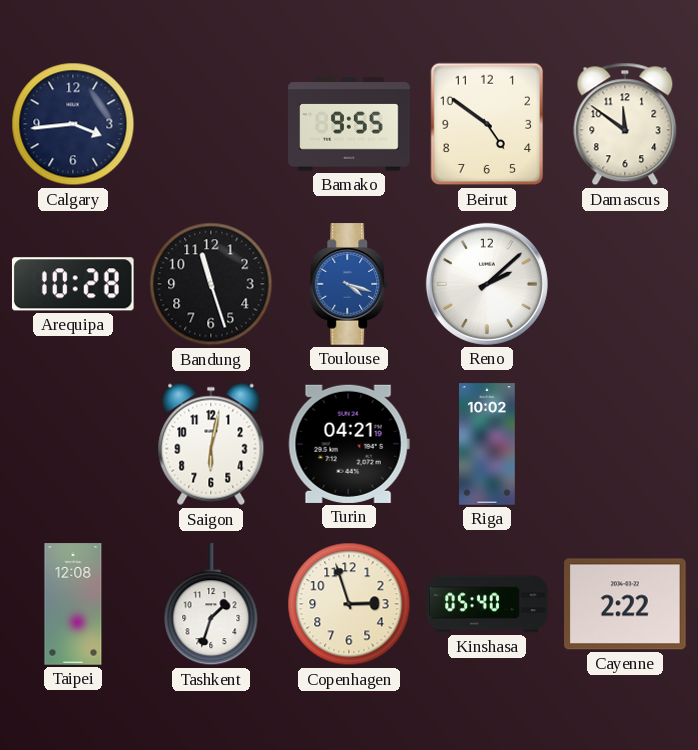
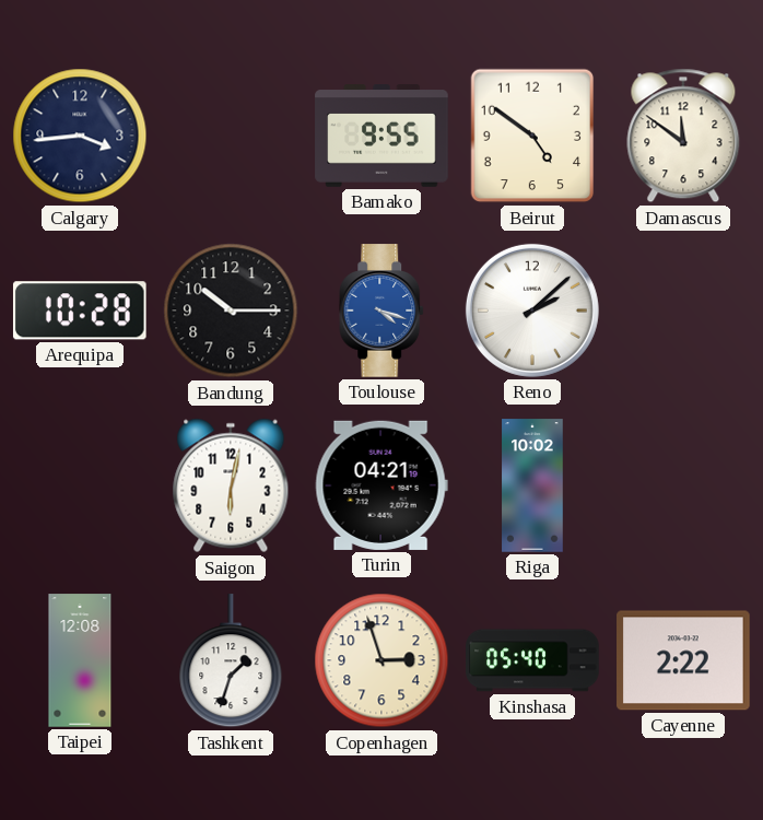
Bandung: 11:27 -> 10:15
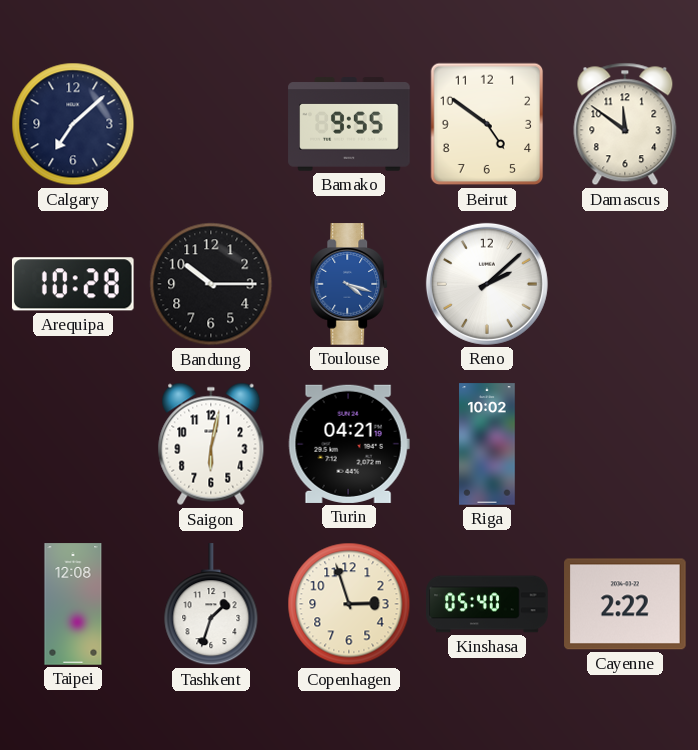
Calgary: 3:44 -> 7:08
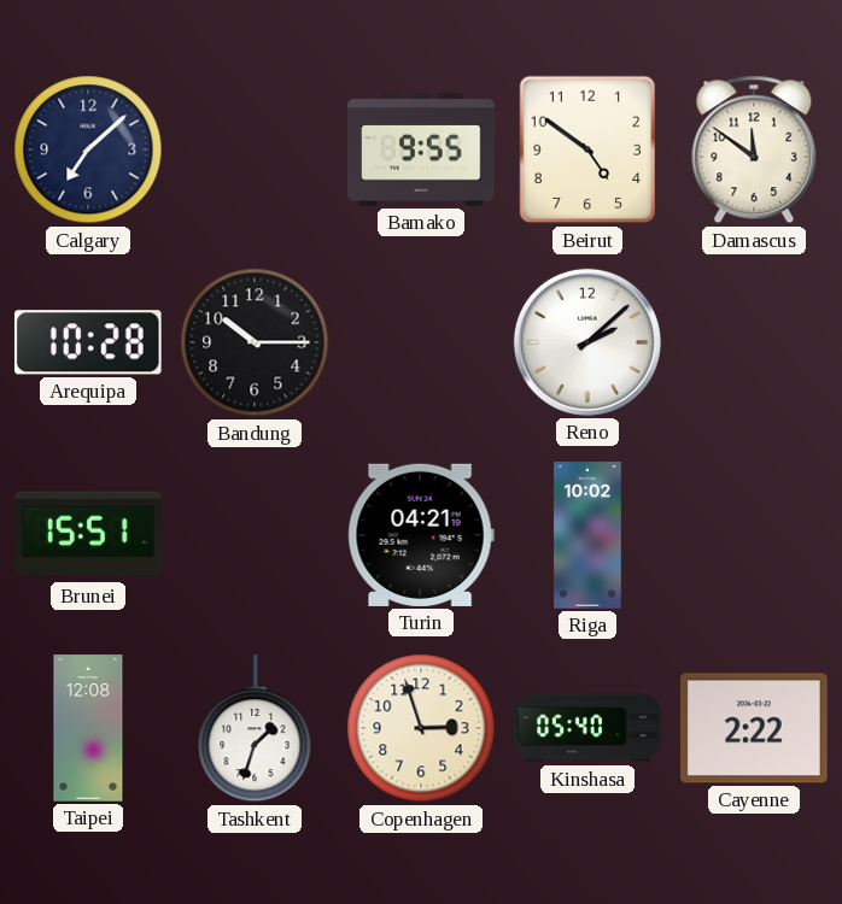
Toulouse: 4:18 -> none
Brunei: none -> 15:51
Saigon: 6:02 -> none
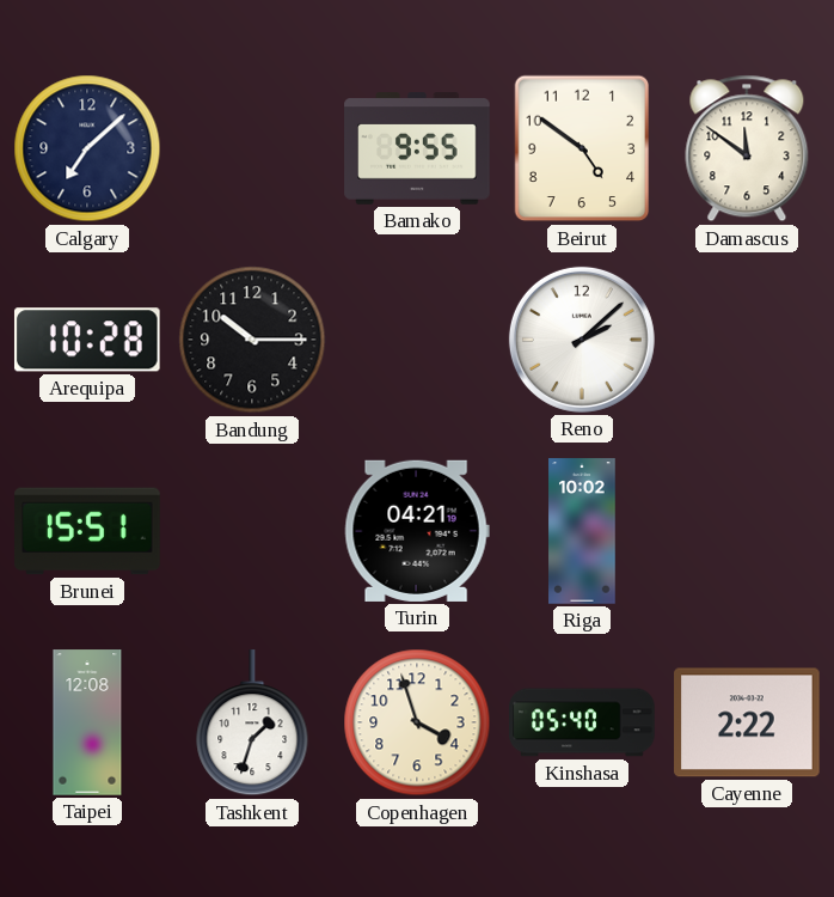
Copenhagen: 2:57 -> 3:57
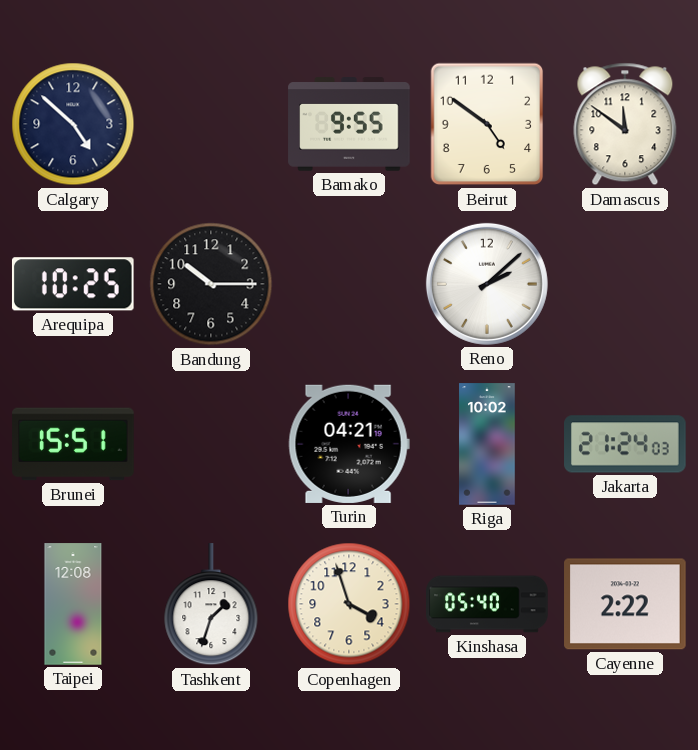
Calgary: 7:08 -> 4:52
Arequipa: 10:28 -> 10:25
Jakarta: none -> 21:24
